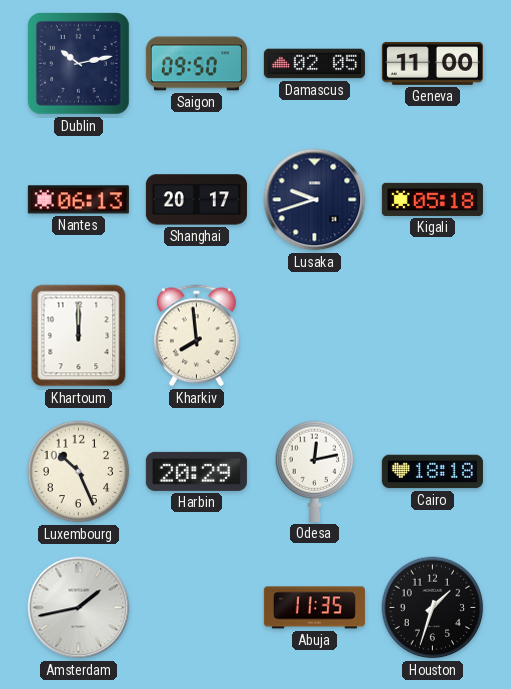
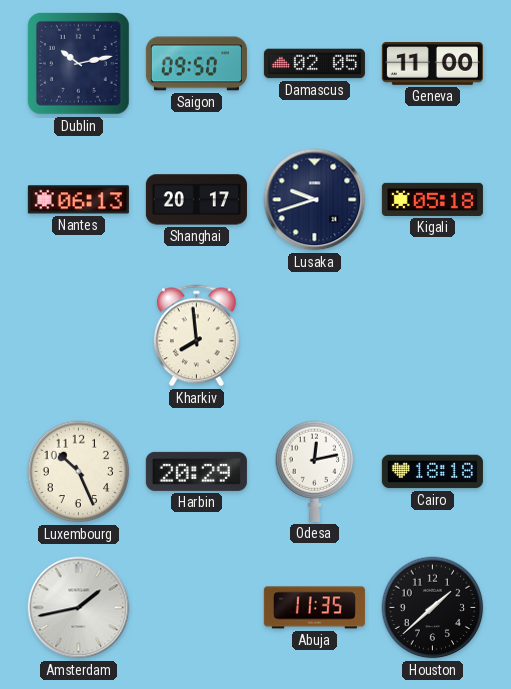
Khartoum: 12:00 -> none
Houston: 1:33 -> 1:38
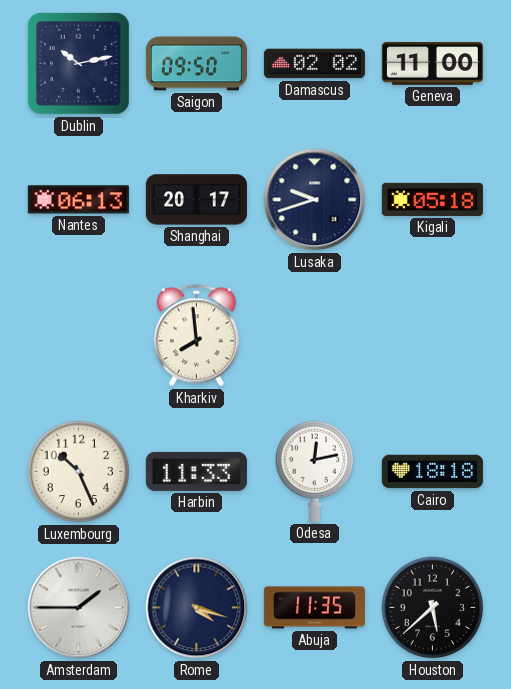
Damascus: 02:05 -> 02:02
Harbin: 20:29 -> 11:33
Amsterdam: 1:43 -> 1:45
Rome: none -> 4:18
Houston: 1:38 -> 5:38
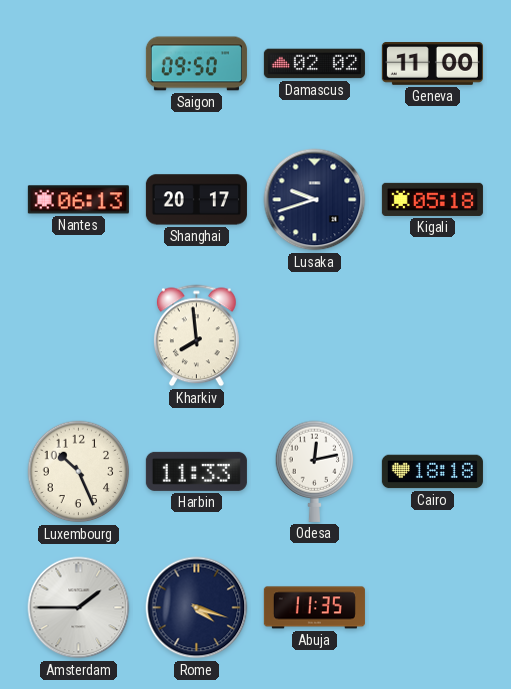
Dublin: 10:13 -> none
Houston: 5:38 -> none
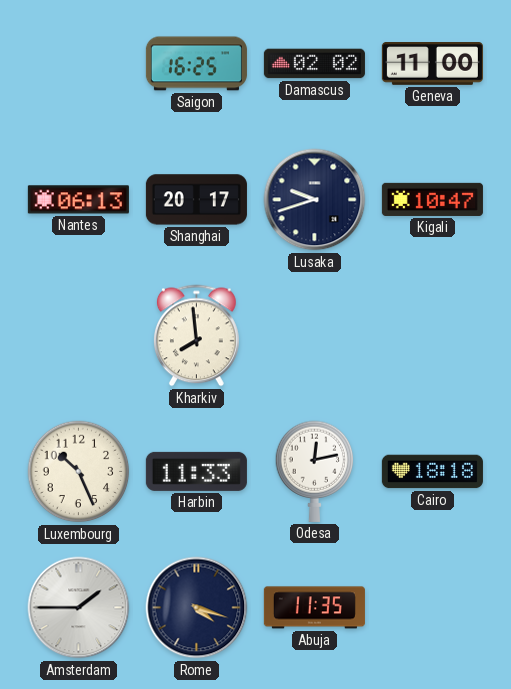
Saigon: 09:50 -> 16:25
Kigali: 05:18 -> 10:47
